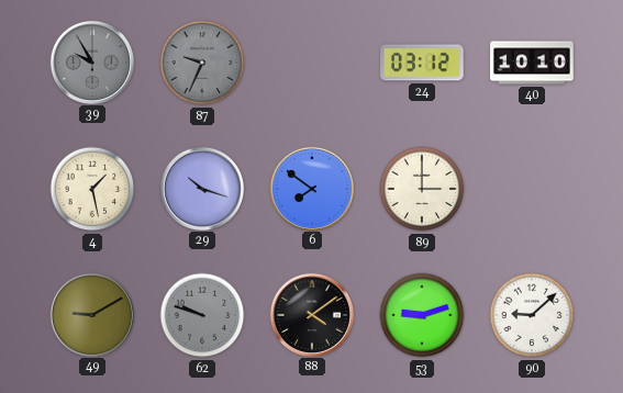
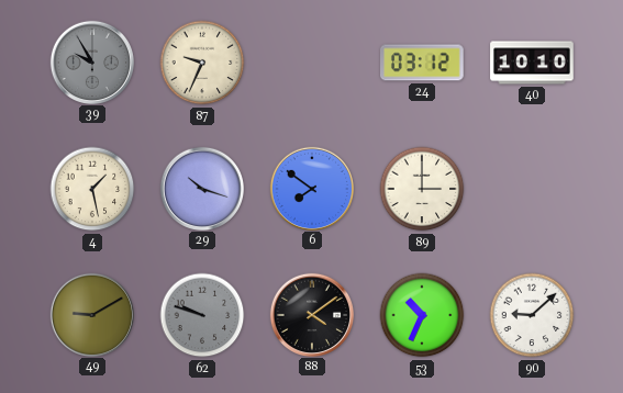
87 dial: grey -> cream
53: 9:12 -> 10:34
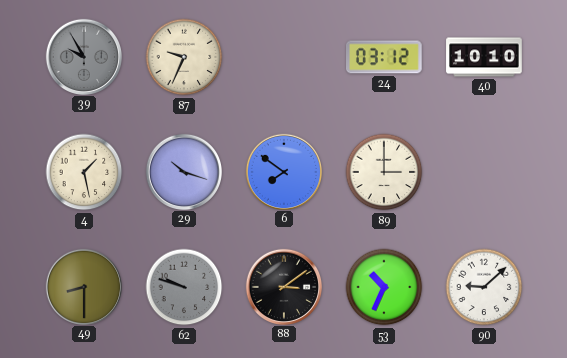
49: 9:10 -> 8:30
88: 4:09 -> 3:09
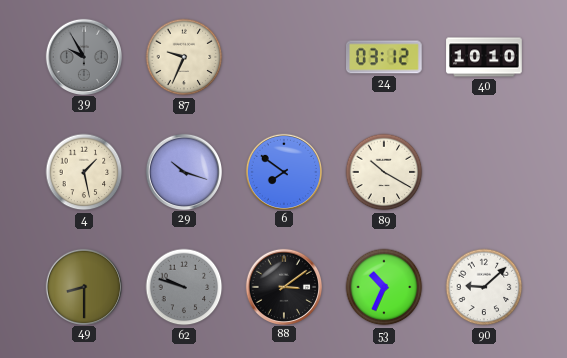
89: 3:00 -> 10:20
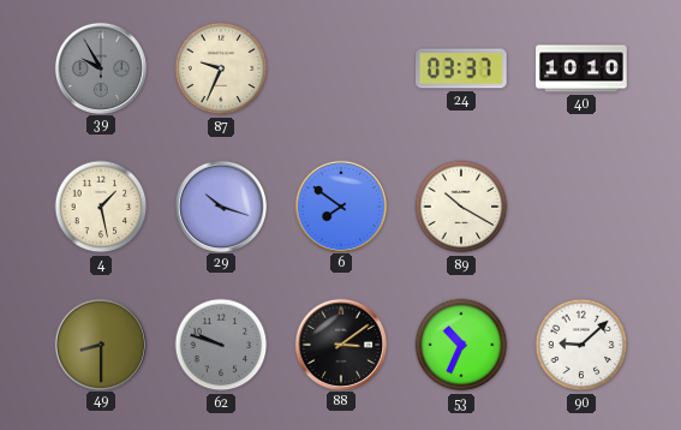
24: 03:12 -> 03:37
